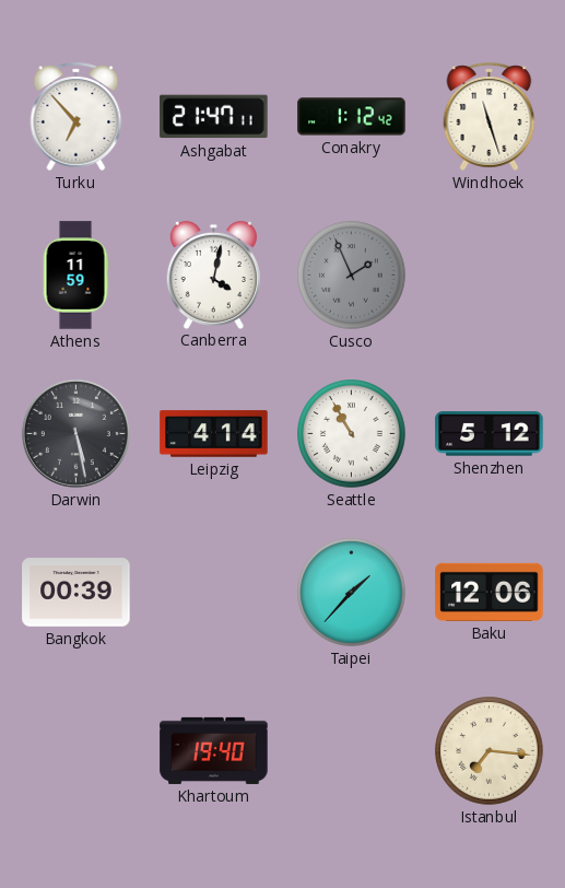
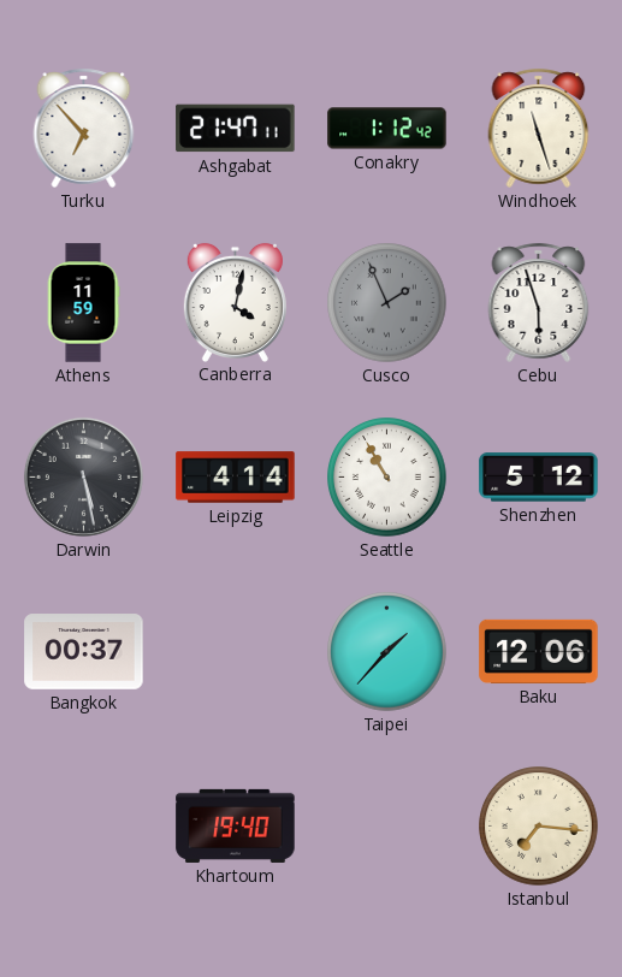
Cebu: none -> 5:57
Bangkok: 00:39 -> 00:37
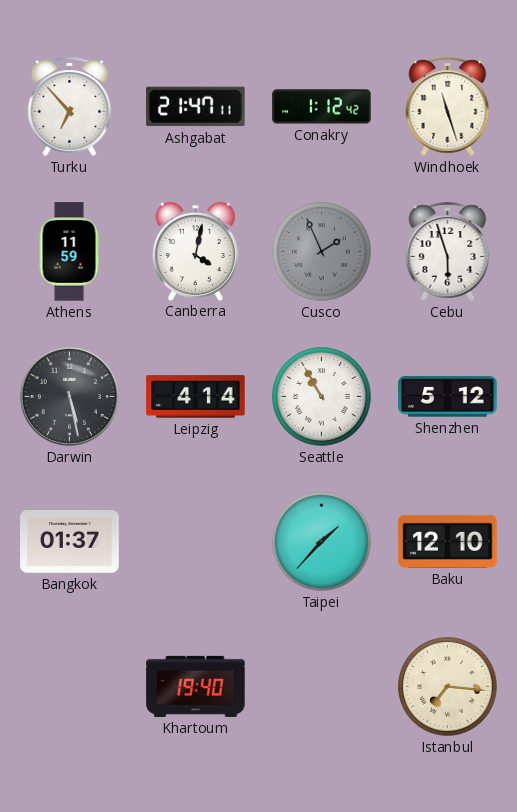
Bangkok: 00:37 -> 01:37
Baku: 12:06 -> 12:10
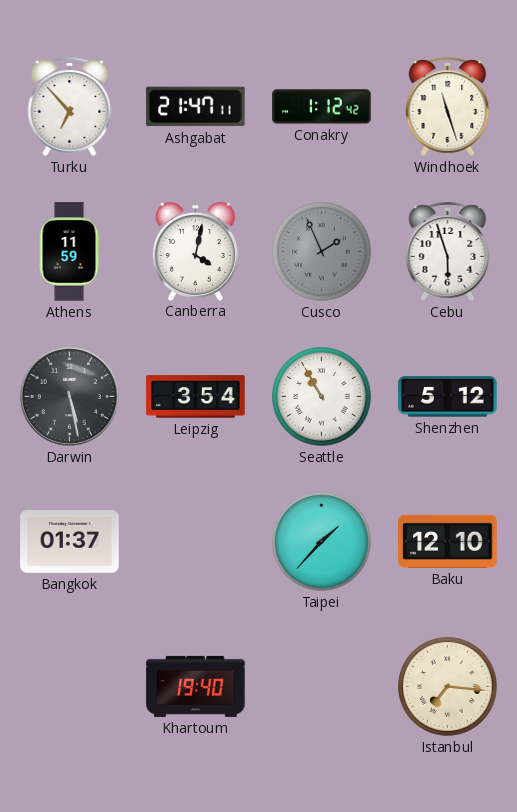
Leipzig: 4:14 -> 3:54
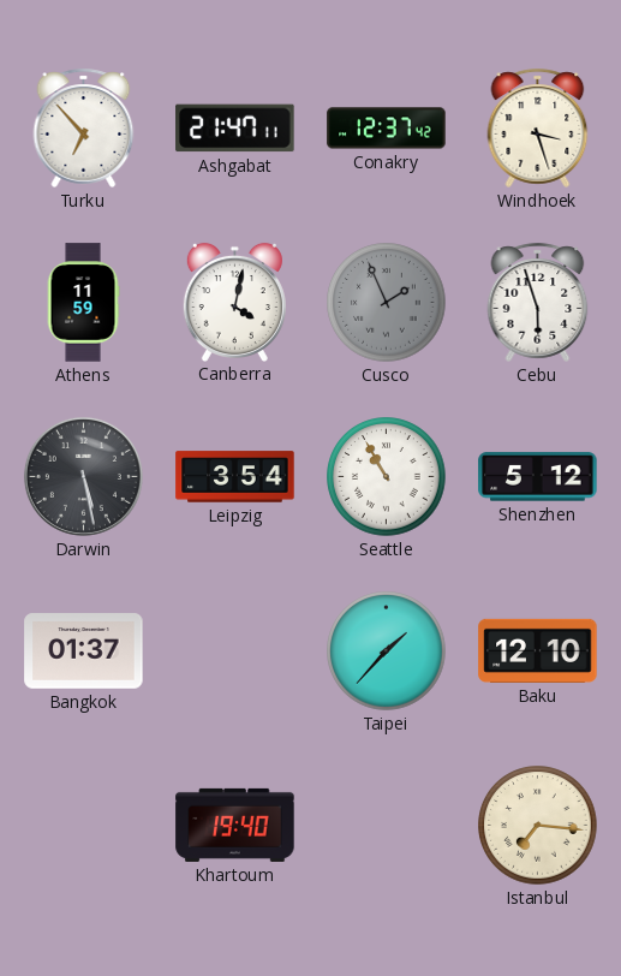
Conakry: 1:12 -> 12:37
Windhoek: 11:27 -> 3:27
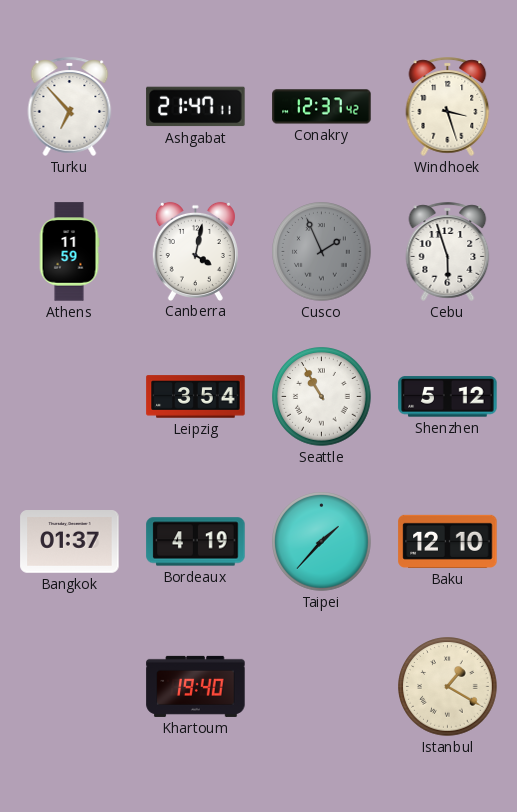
Darwin: 5:28 -> none
Bordeaux: none -> 4:19
Istanbul: 7:16 -> 1:20
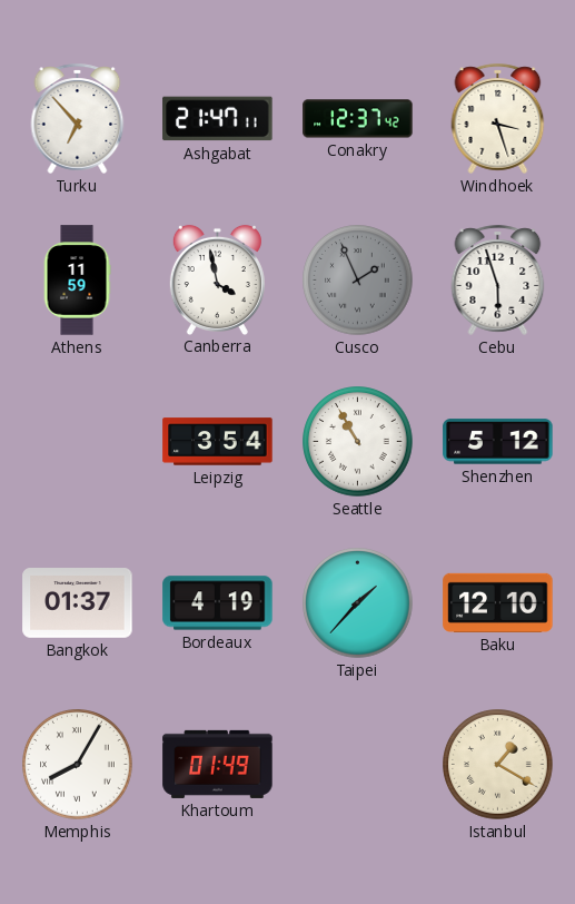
Canberra: 4:02 -> 3:58
Memphis: none -> 8:05
Khartoum: 19:40 -> 01:49
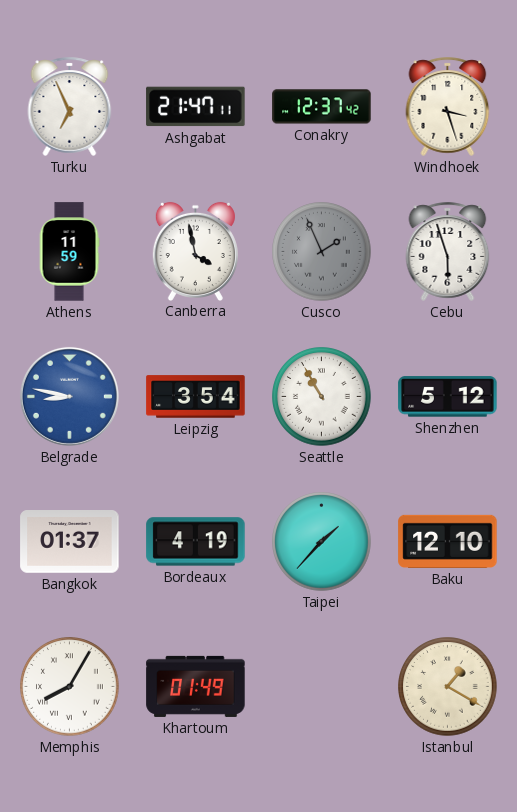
Turku: 6:53 -> 6:56
Belgrade: none -> 8:47
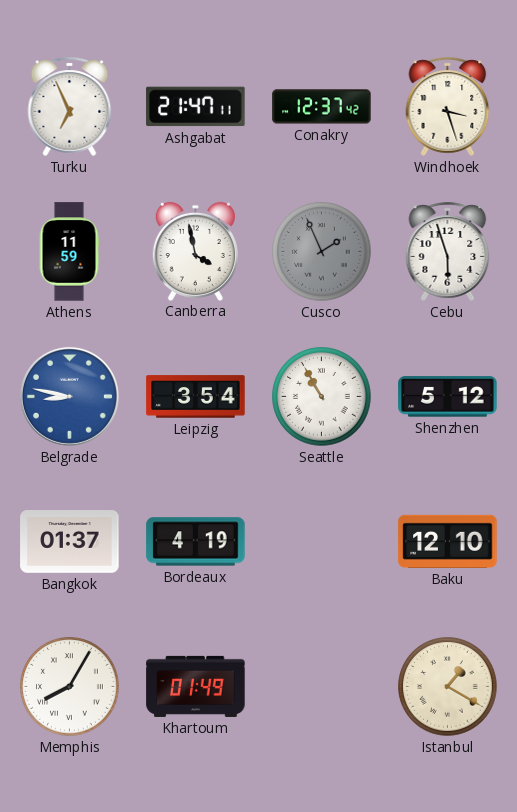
Taipei: 1:37 -> none
